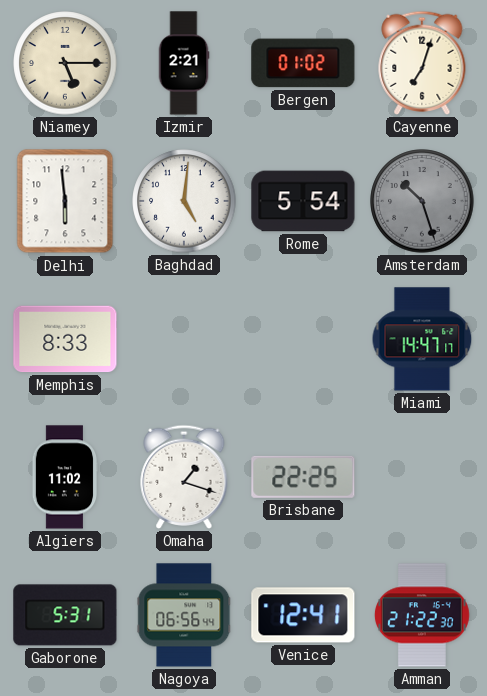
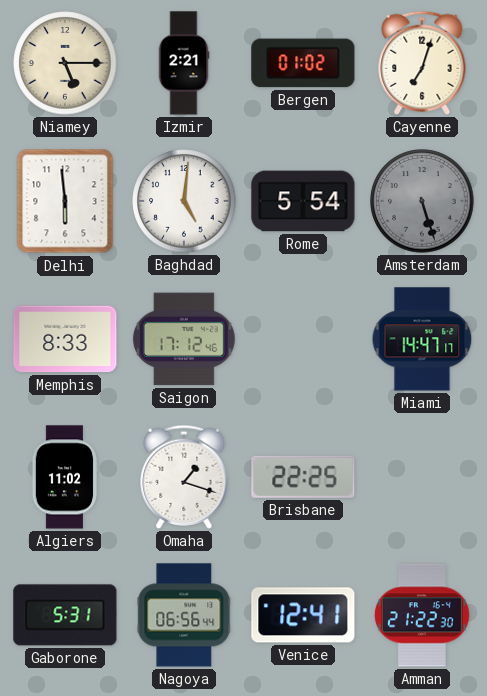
Amsterdam: 10:27 -> 5:27
Saigon: none -> 17:12
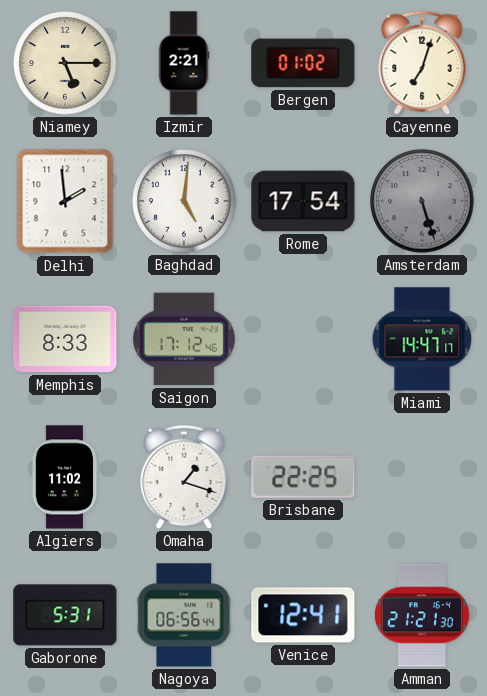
Delhi: 5:59 -> 1:59
Rome: 5:54 -> 17:54
Amman: 21:22 -> 21:21
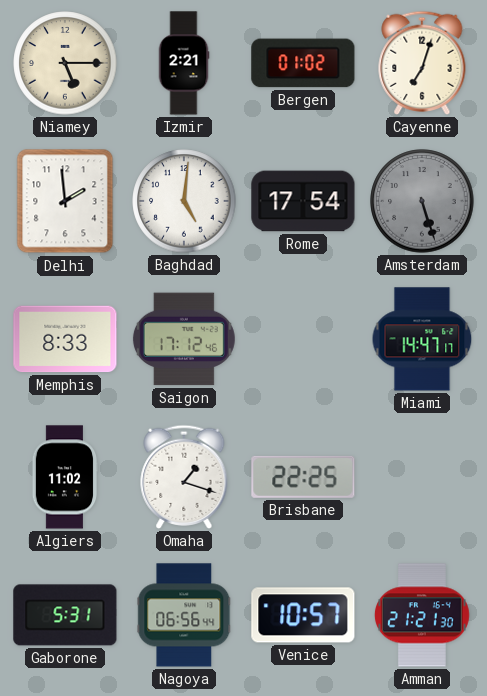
Venice: 12:41 -> 10:57
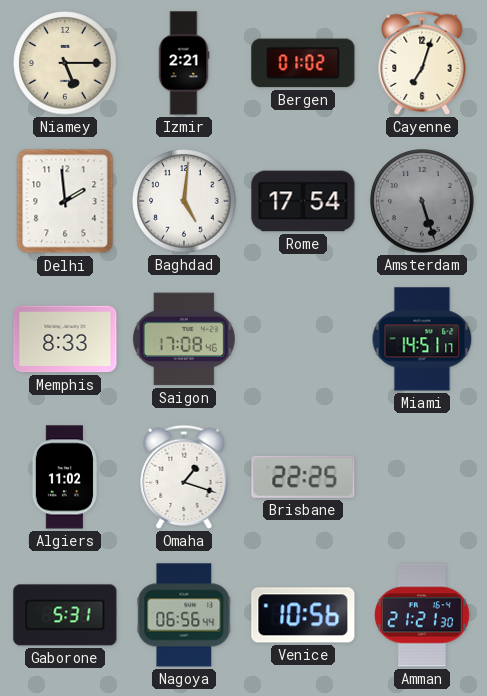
Saigon: 17:12 -> 17:08
Miami: 14:47 -> 14:51
Venice: 10:57 -> 10:56
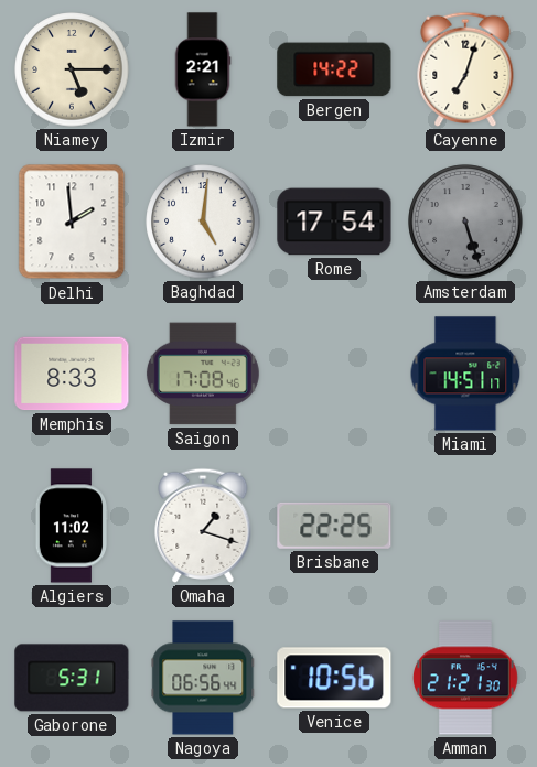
Bergen: 01:02 -> 14:22
